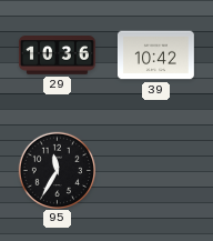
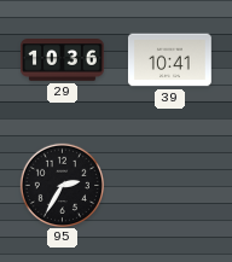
39: 10:42 -> 10:41
95: 11:35 -> 2:35
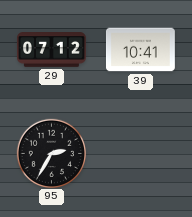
29: 10:36 -> 07:12
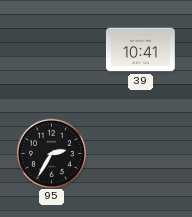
29: 07:12 -> none
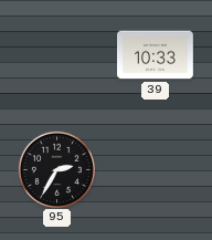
39: 10:41 -> 10:33
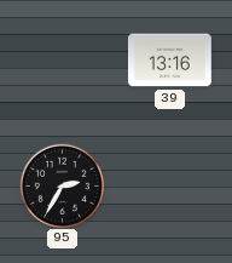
39: 10:33 -> 13:16
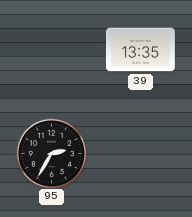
39: 13:16 -> 13:35
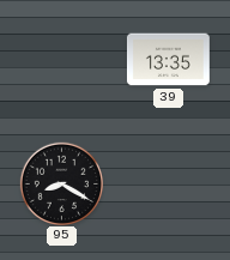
95: 2:35 -> 8:20
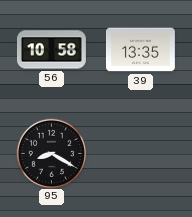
56: none -> 10:58
